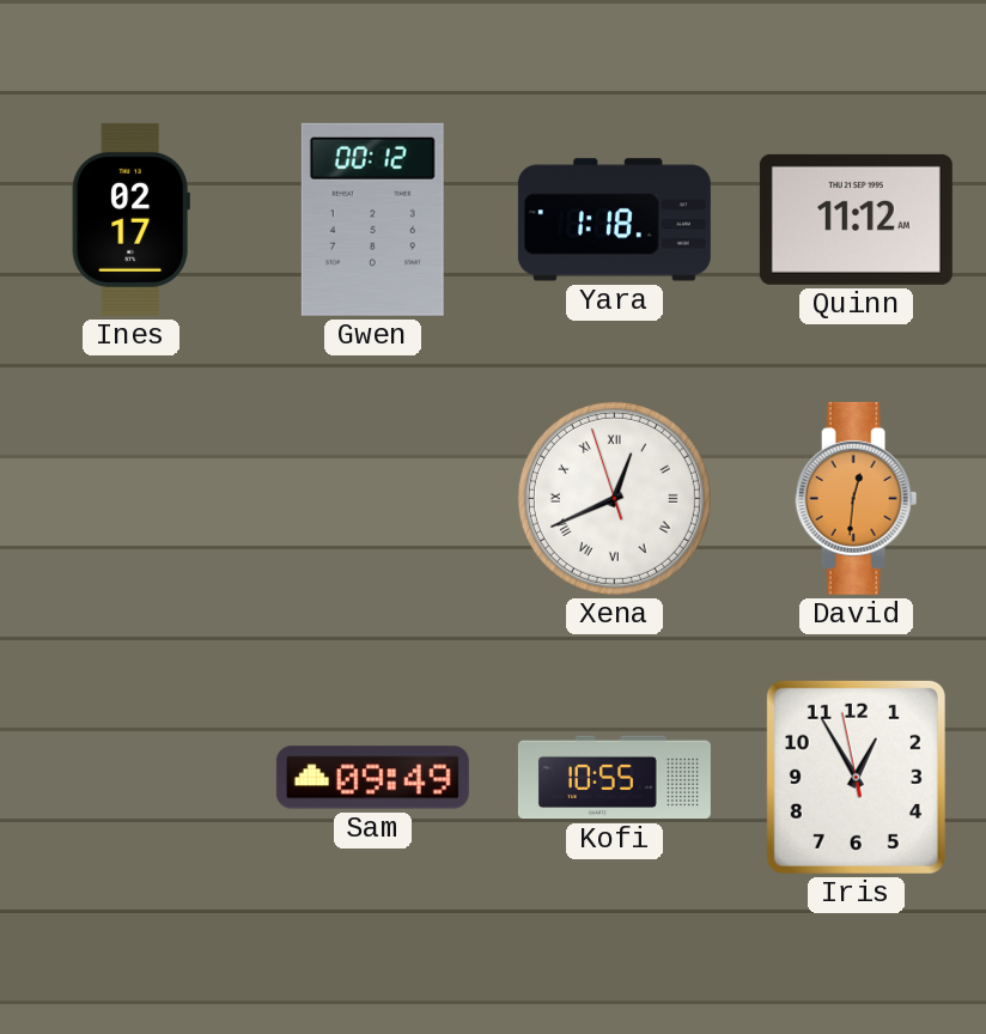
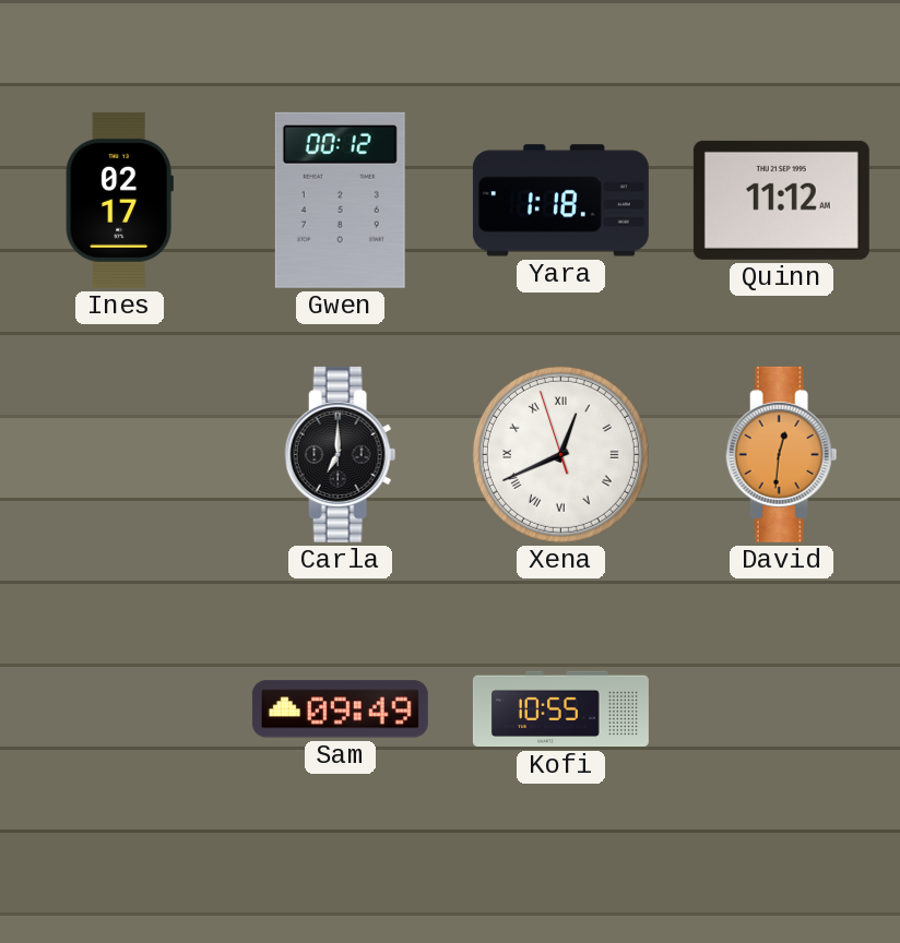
Carla: none -> 7:00
Iris: 12:54 -> none
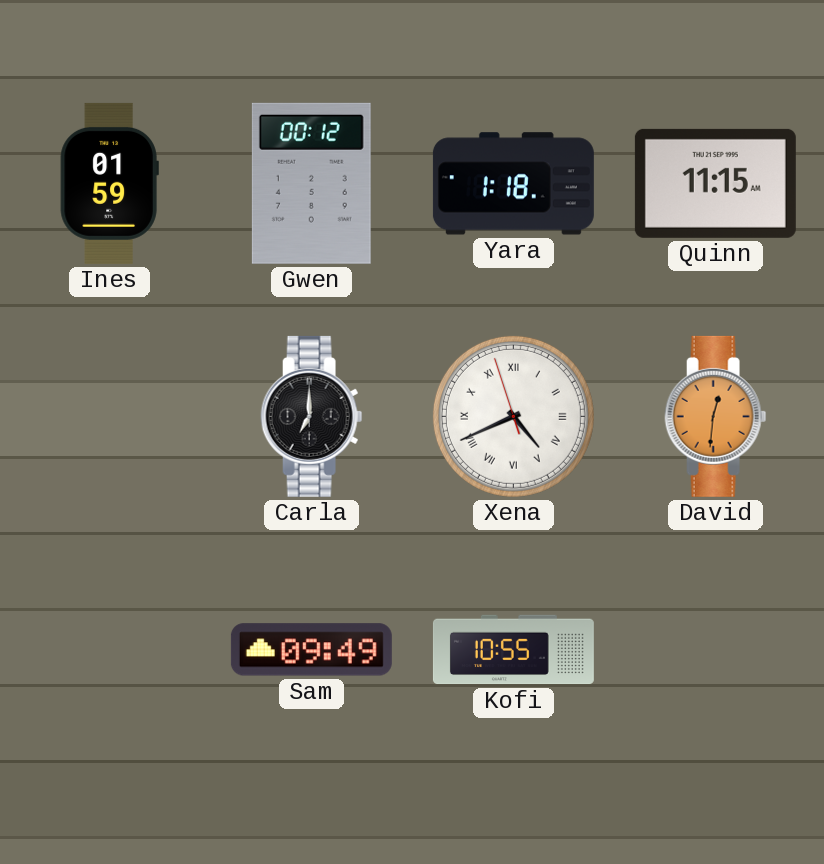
Ines: 02:17 -> 01:59
Quinn: 11:12 -> 11:15
Xena: 12:40 -> 4:40
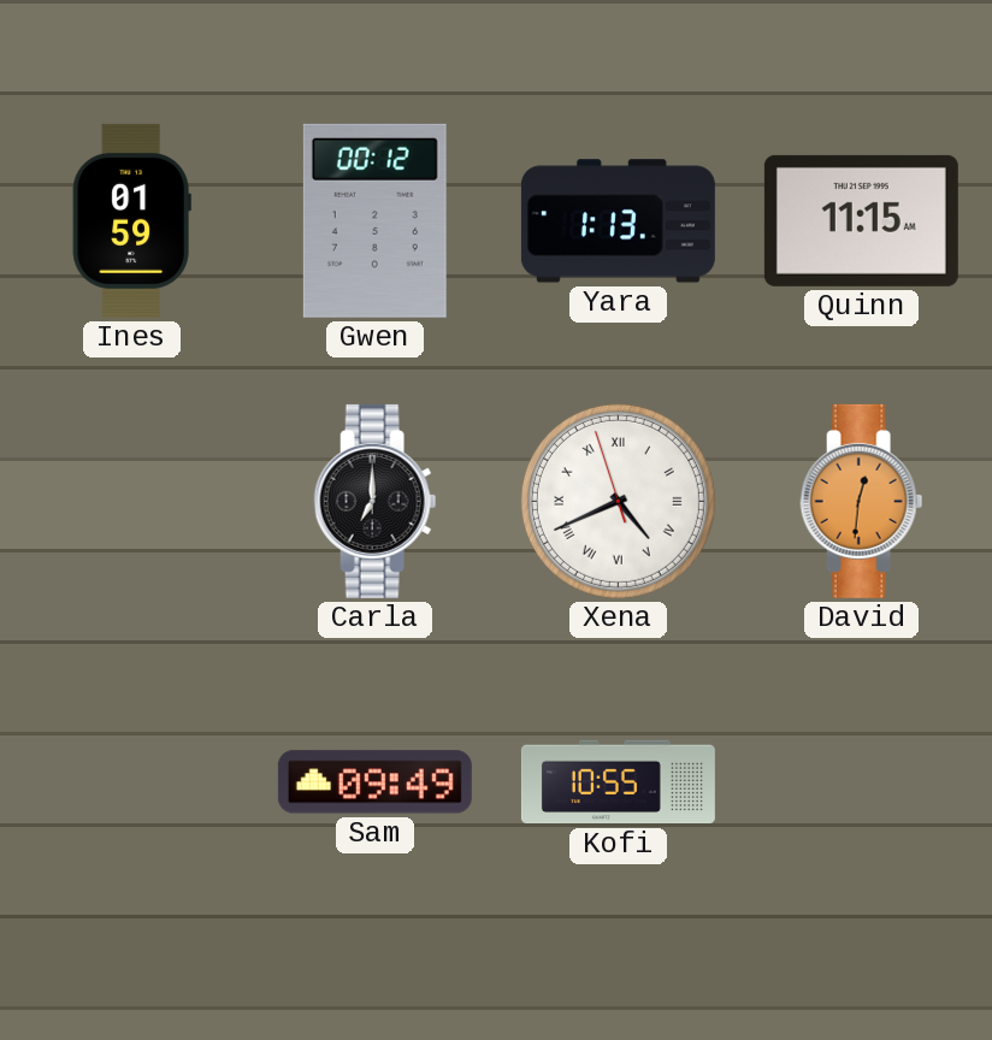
Yara: 1:18 -> 1:13
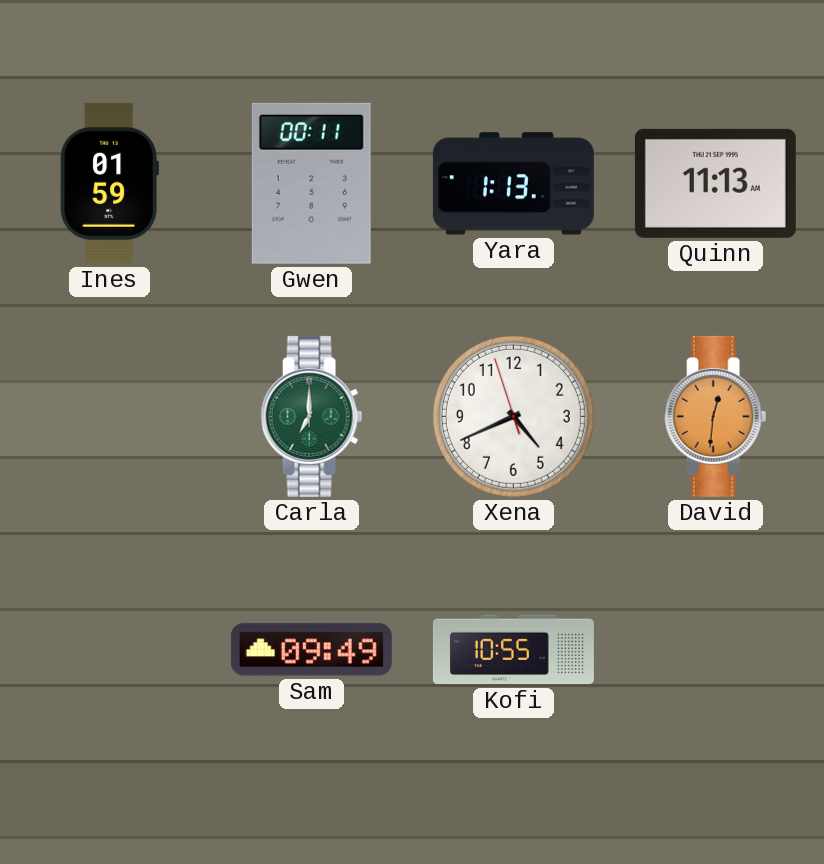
Gwen: 00:12 -> 00:11
Quinn: 11:15 -> 11:13
Carla dial: black -> green
Xena numerals: Roman -> Arabic
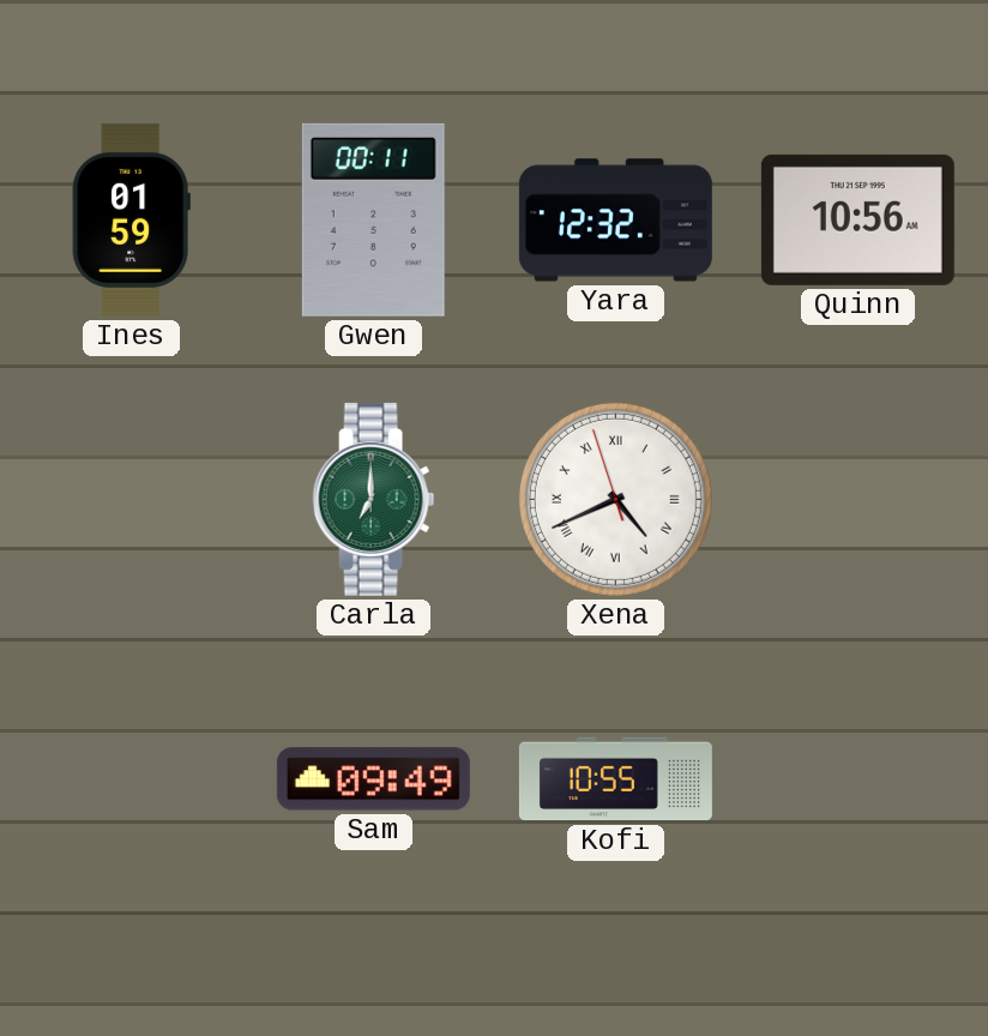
Yara: 1:13 -> 12:32
Quinn: 11:13 -> 10:56
Xena numerals: Arabic -> Roman
David: 12:31 -> none
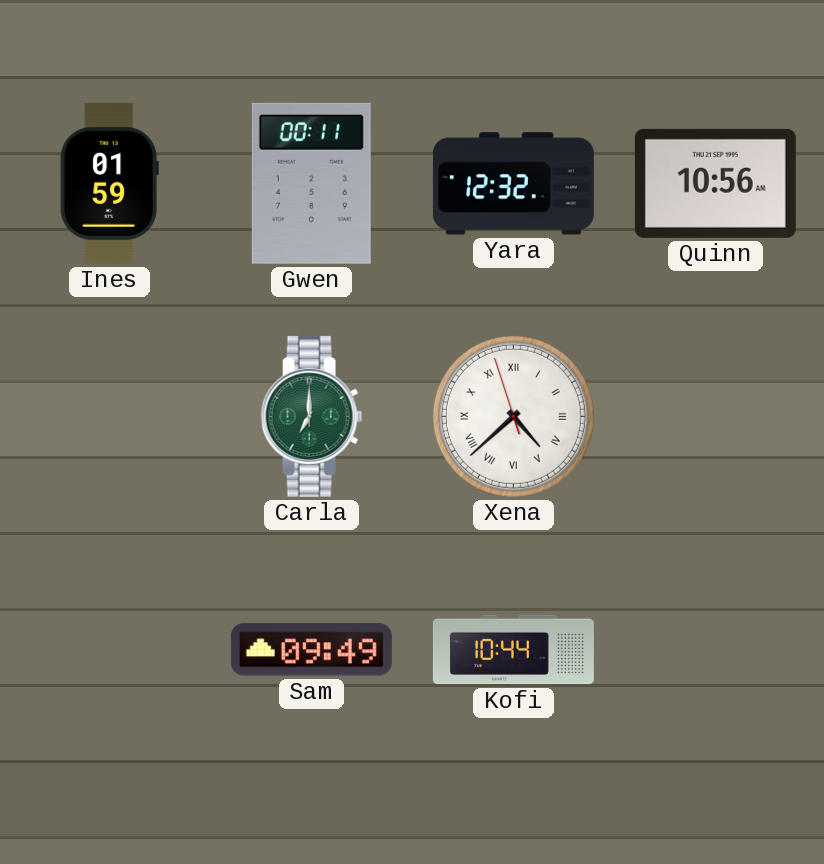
Xena: 4:40 -> 4:37
Kofi: 10:55 -> 10:44
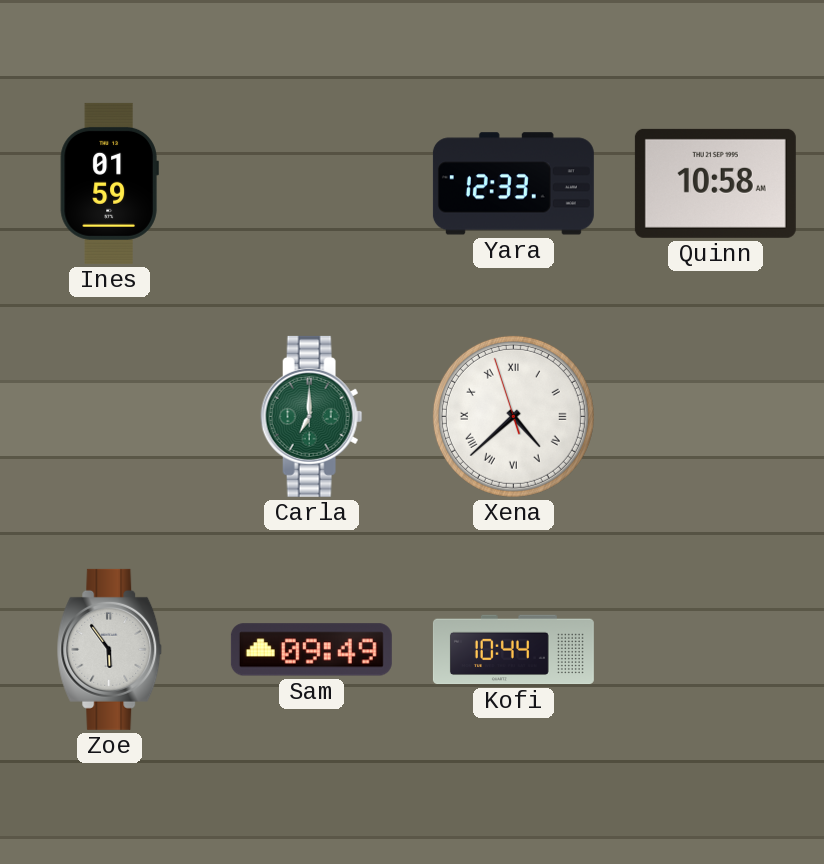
Gwen: 00:11 -> none
Yara: 12:32 -> 12:33
Quinn: 10:56 -> 10:58
Zoe: none -> 5:54
